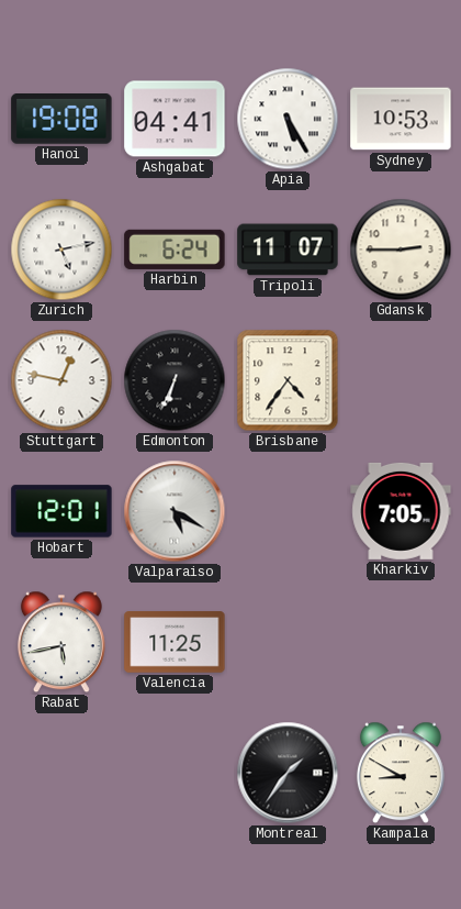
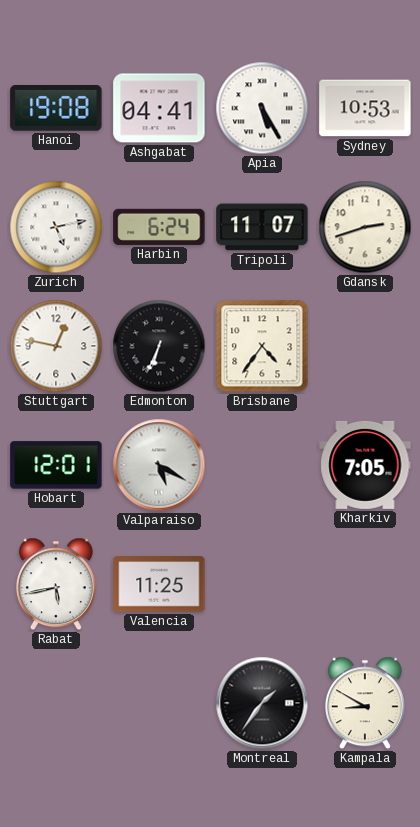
Gdansk: 2:45 -> 2:42
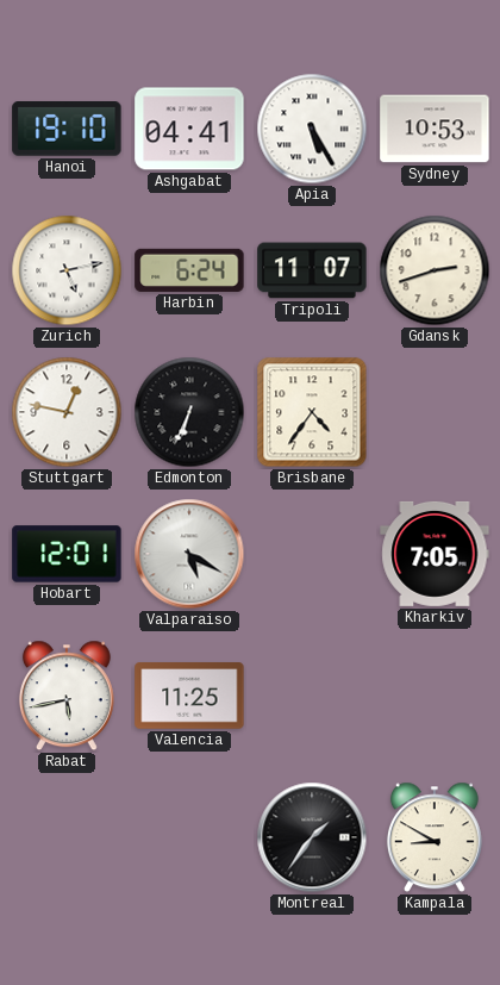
Hanoi: 19:08 -> 19:10
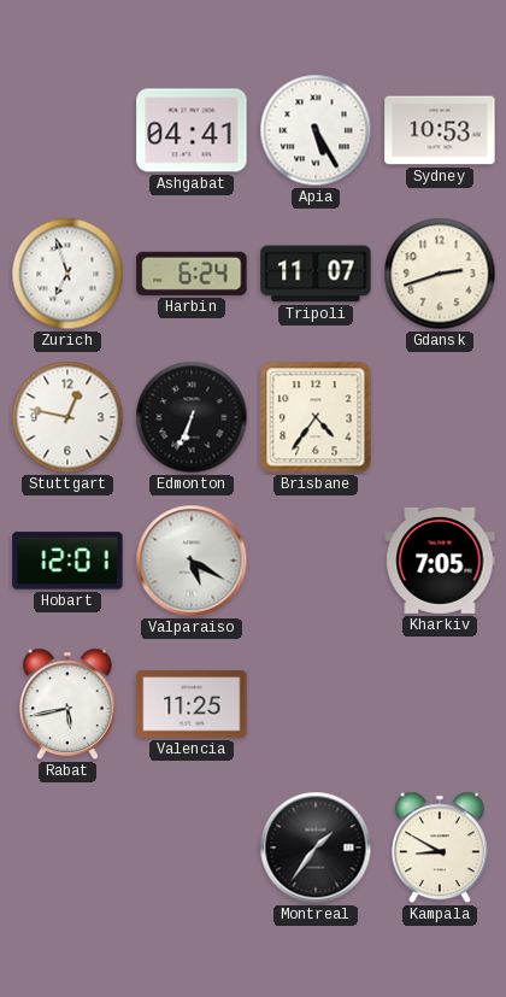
Hanoi: 19:10 -> none
Zurich: 5:13 -> 6:57
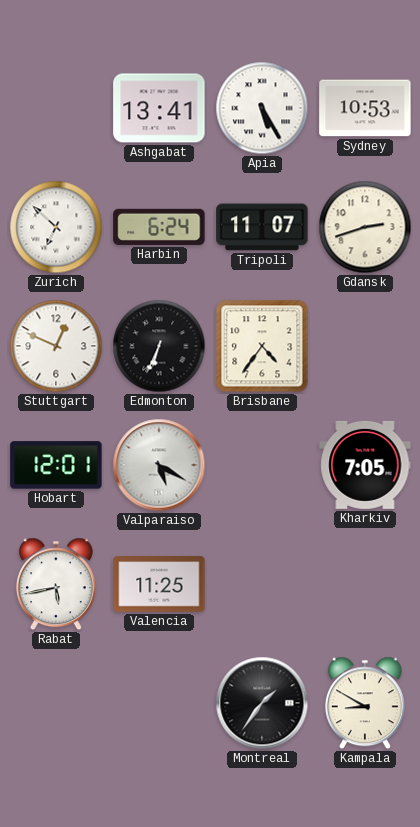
Ashgabat: 04:41 -> 13:41
Zurich: 6:57 -> 6:52
Stuttgart: 12:47 -> 12:49
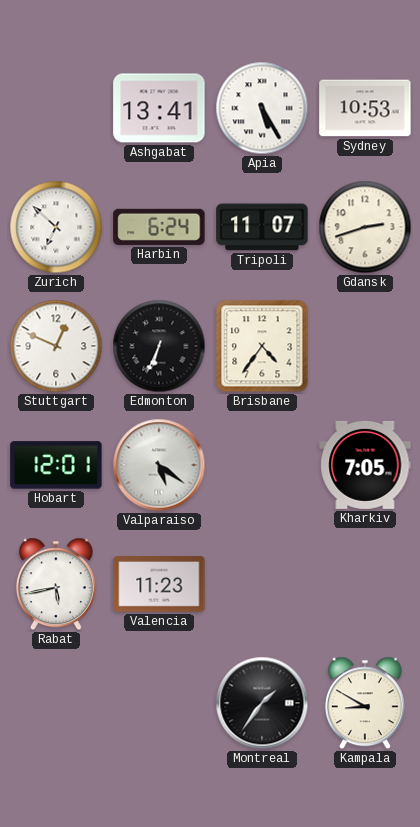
Valparaiso: 5:20 -> 5:21
Valencia: 11:25 -> 11:23
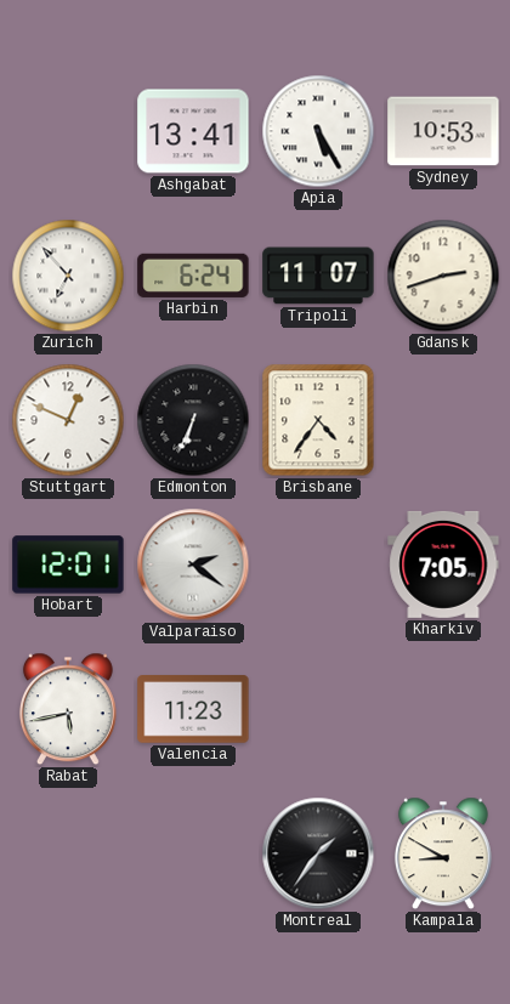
Zurich: 6:52 -> 6:53
Valparaiso: 5:21 -> 2:21
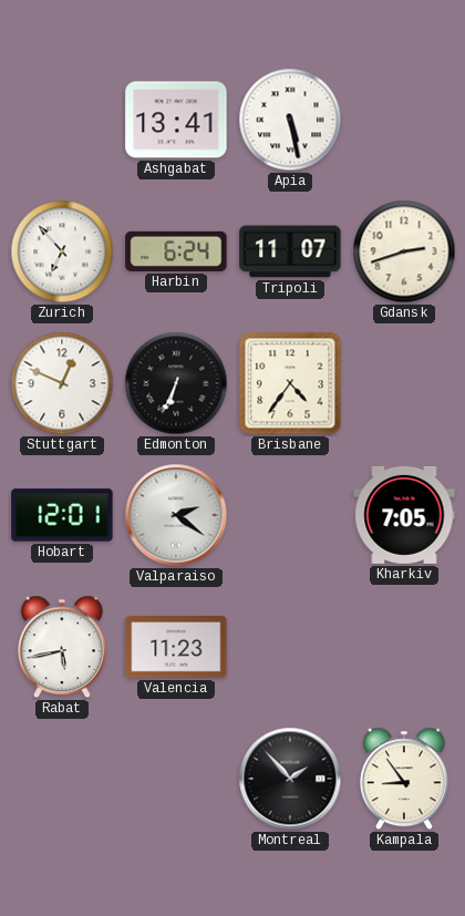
Apia: 5:25 -> 5:28
Sydney: 10:53 -> none
Montreal: 1:36 -> 1:53
Kampala: 8:50 -> 8:54
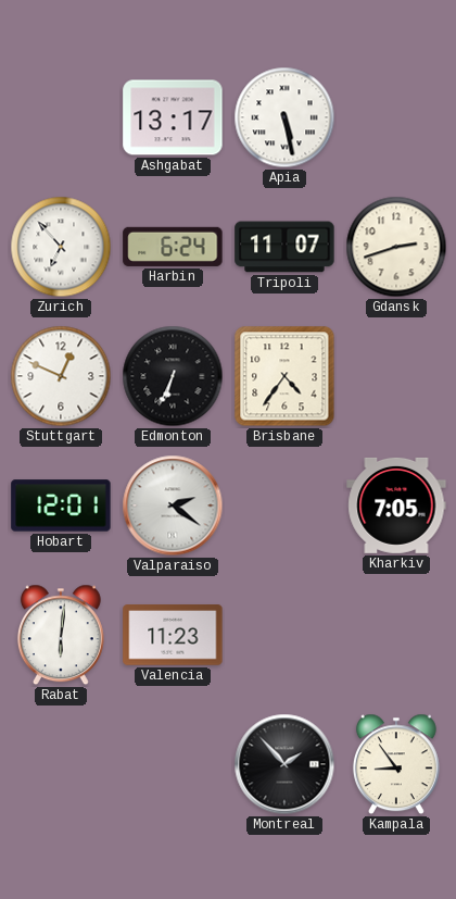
Ashgabat: 13:41 -> 13:17
Rabat: 5:43 -> 6:01
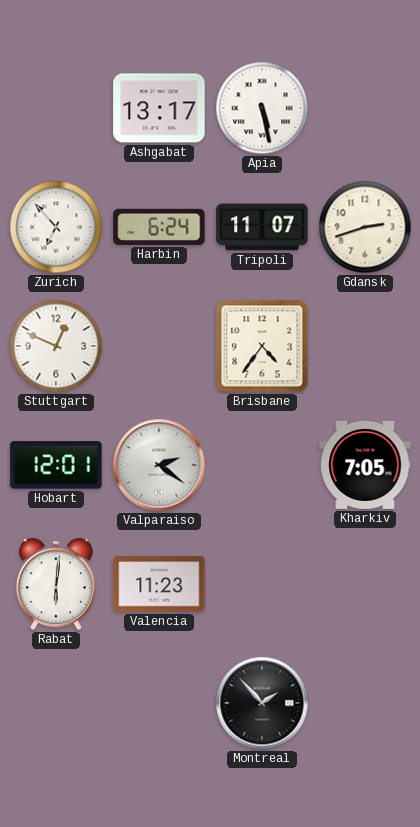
Edmonton: 6:34 -> none
Kampala: 8:54 -> none
